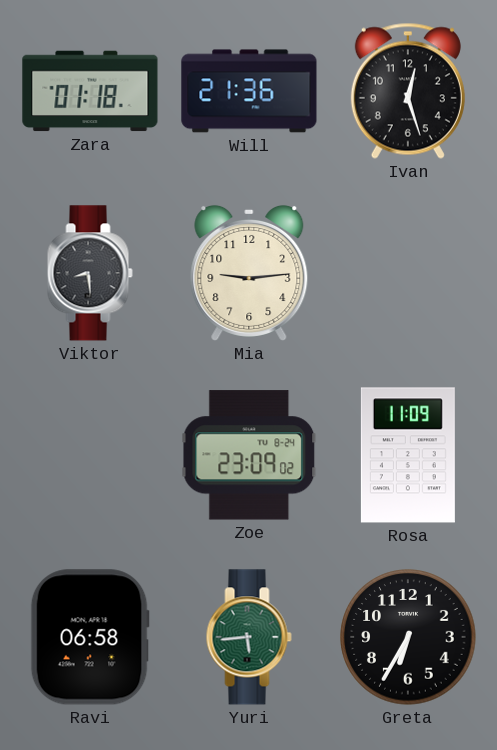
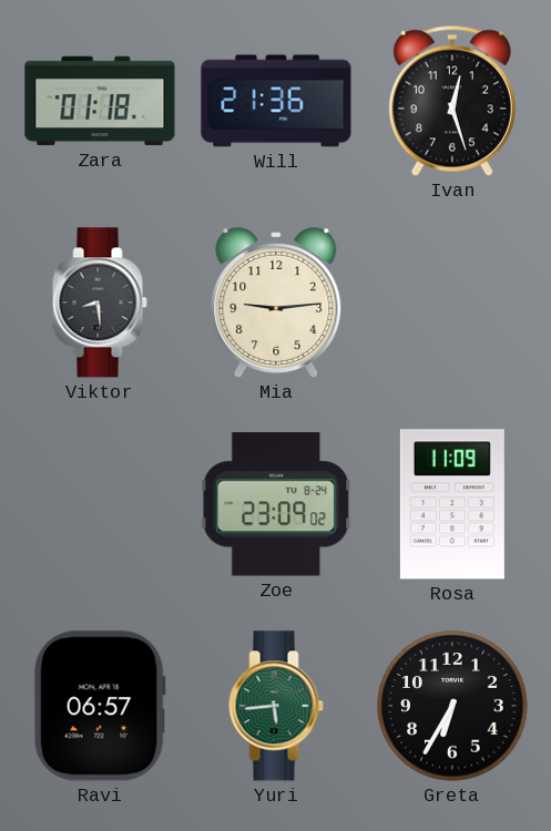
Ravi: 06:58 -> 06:57
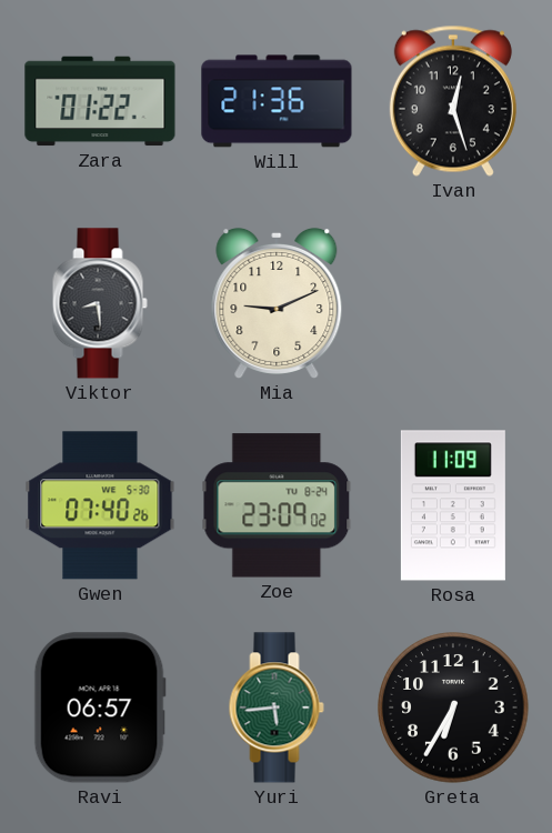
Zara: 01:18 -> 01:22
Mia: 9:14 -> 9:11
Gwen: none -> 07:40
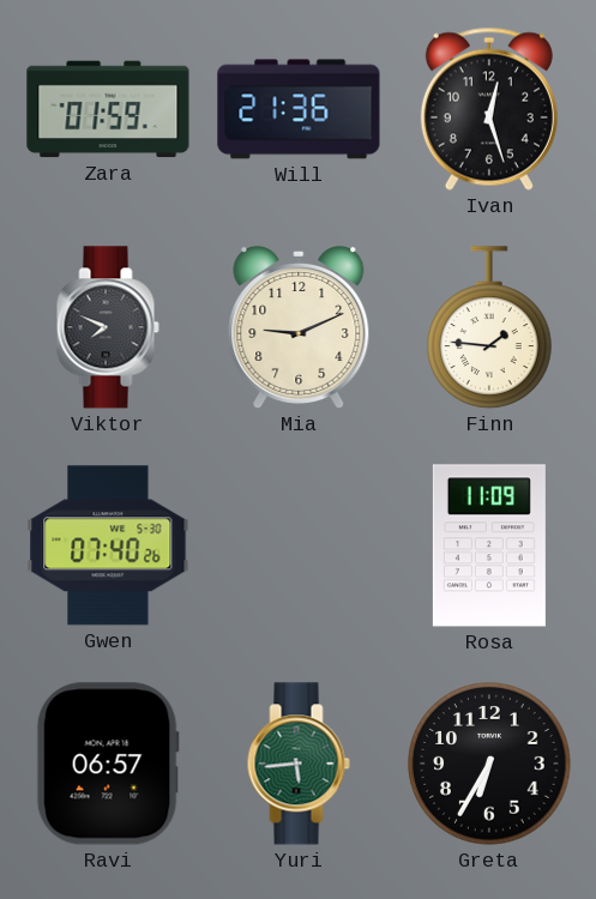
Zara: 01:22 -> 01:59
Viktor: 8:29 -> 7:49
Finn: none -> 1:46
Zoe: 23:09 -> none
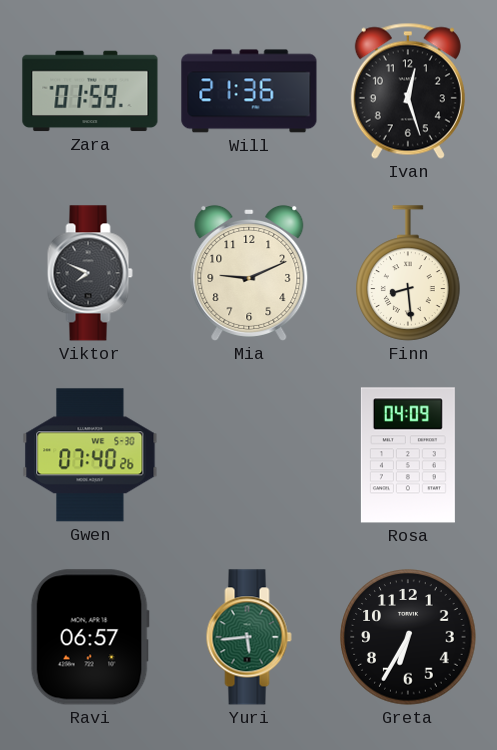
Finn: 1:46 -> 8:29
Rosa: 11:09 -> 04:09
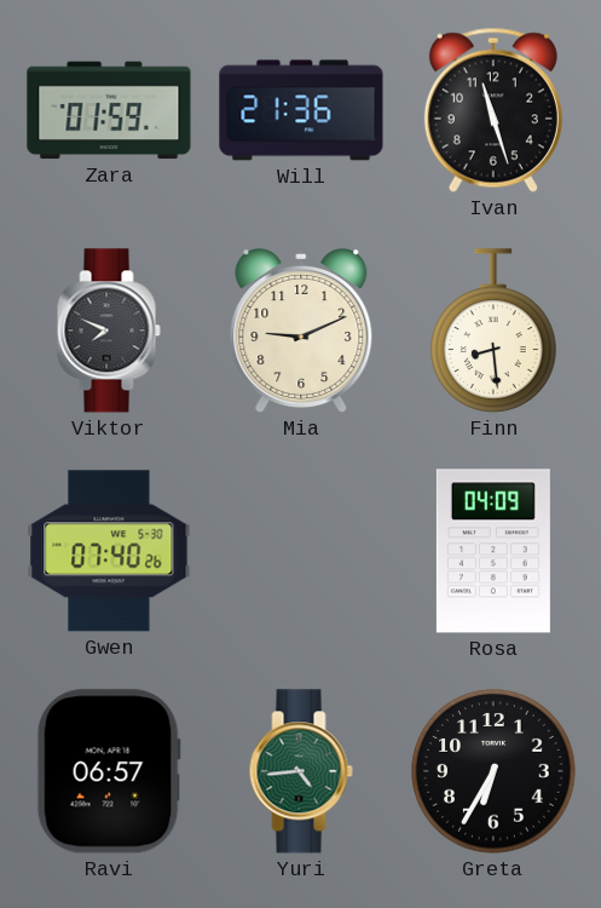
Ivan: 12:27 -> 11:27
Yuri: 5:44 -> 4:44
